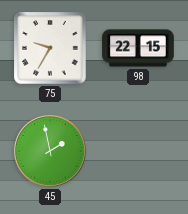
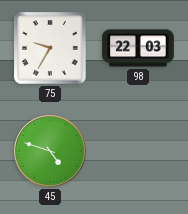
98: 22:15 -> 22:03
45: 1:58 -> 4:48
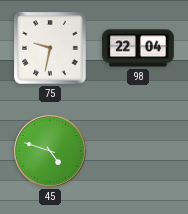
75: 9:35 -> 9:32
98: 22:03 -> 22:04
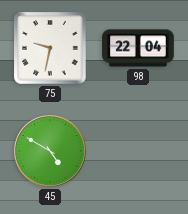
45: 4:48 -> 4:50
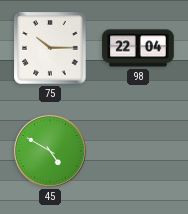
75: 9:32 -> 10:15
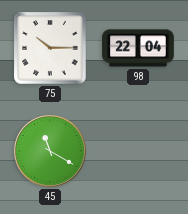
45: 4:50 -> 11:20
